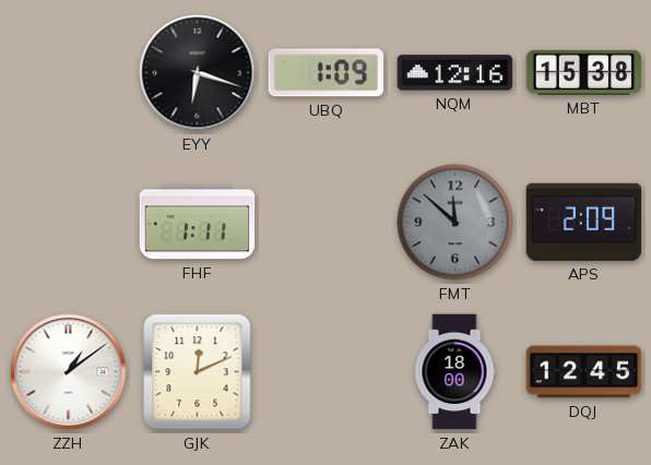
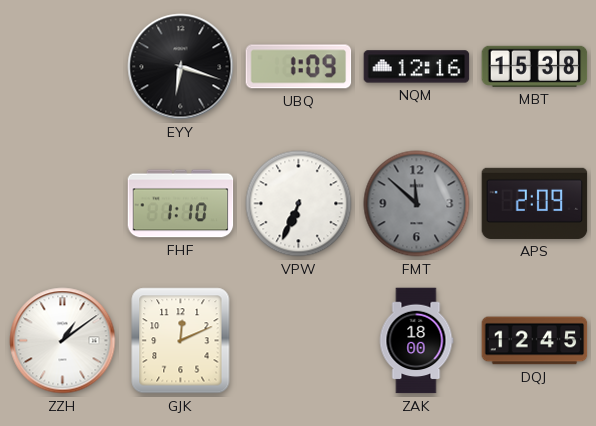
FHF: 1:11 -> 1:10
VPW: none -> 6:34
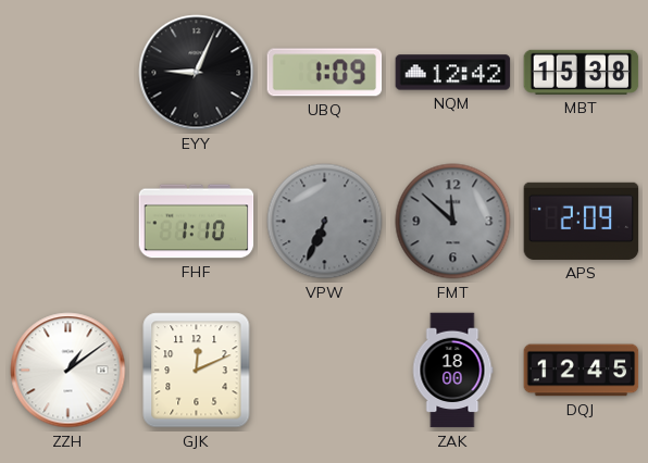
EYY: 6:18 -> 9:04
NQM: 12:16 -> 12:42
VPW dial: white -> grey
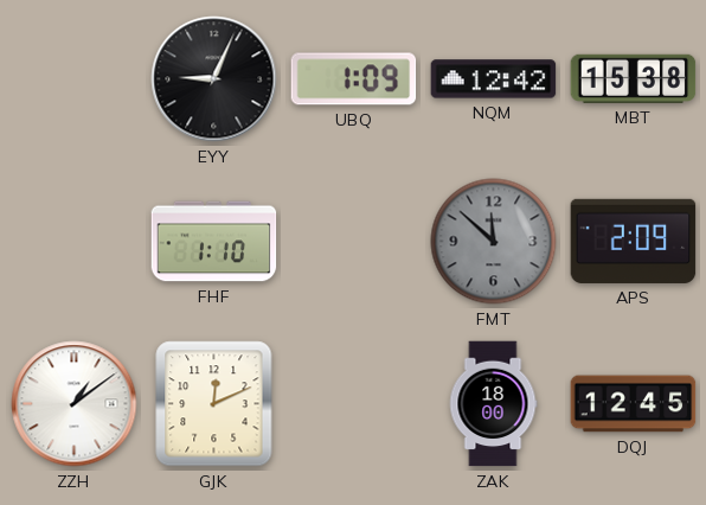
VPW: 6:34 -> none
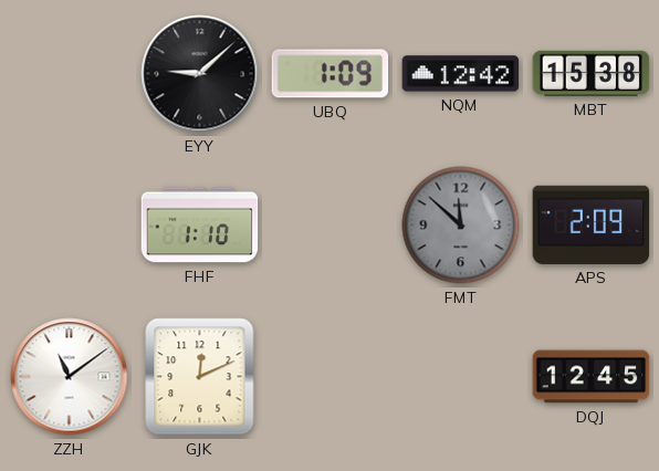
EYY: 9:04 -> 9:08
ZZH: 1:09 -> 11:09
ZAK: 18:00 -> none
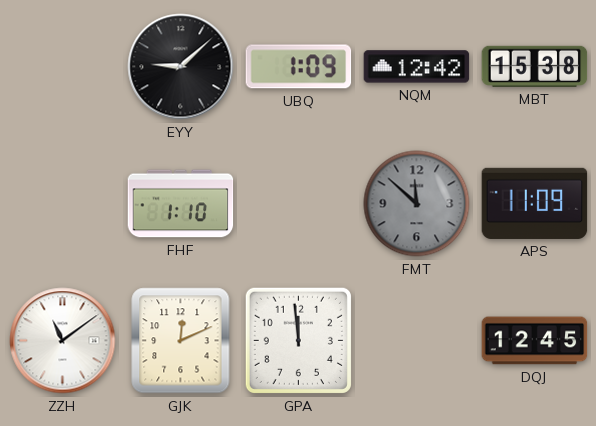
APS: 2:09 -> 11:09
GPA: none -> 11:59
